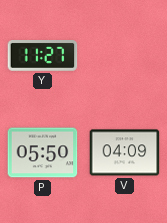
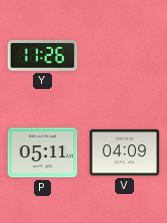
Y: 11:27 -> 11:26
P: 05:50 -> 05:11
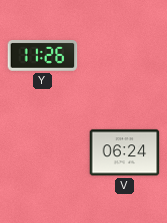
P: 05:11 -> none
V: 04:09 -> 06:24
